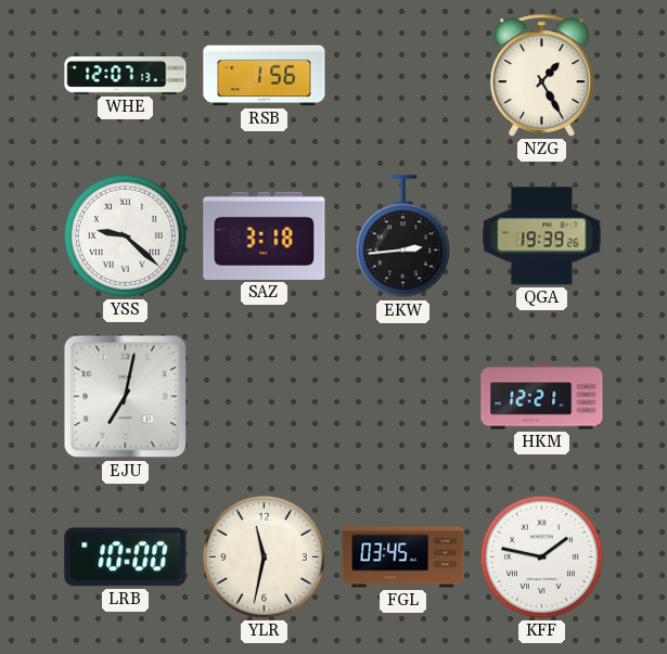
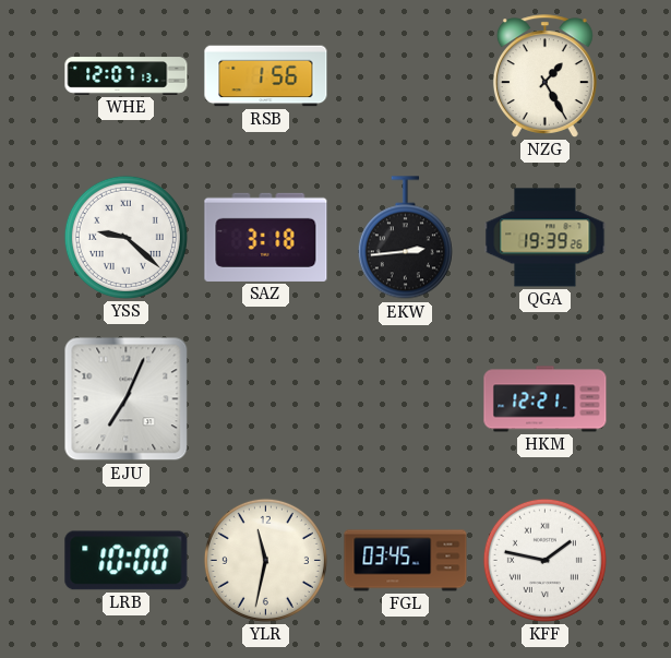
EJU: 7:02 -> 7:04
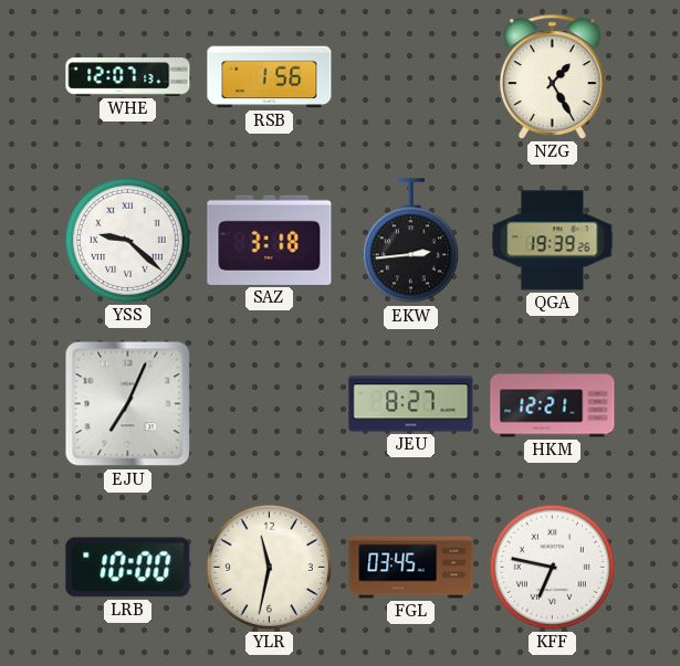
JEU: none -> 8:27
KFF: 1:47 -> 6:47
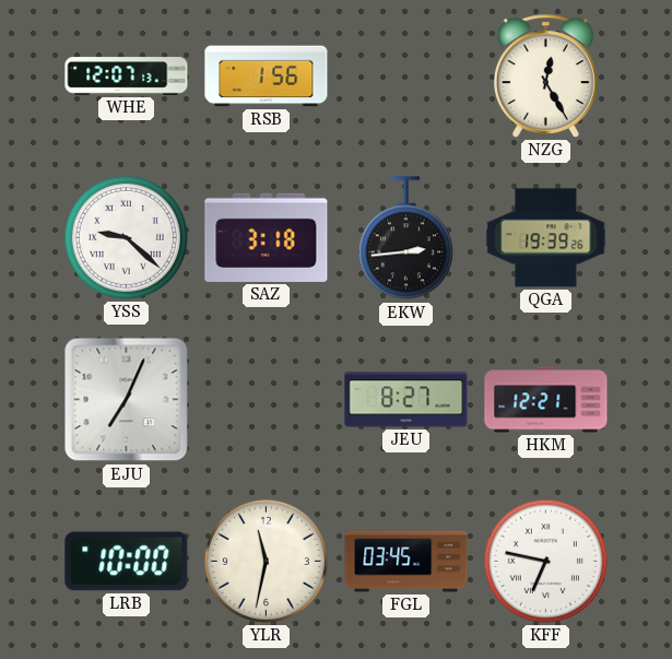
NZG: 1:25 -> 12:25
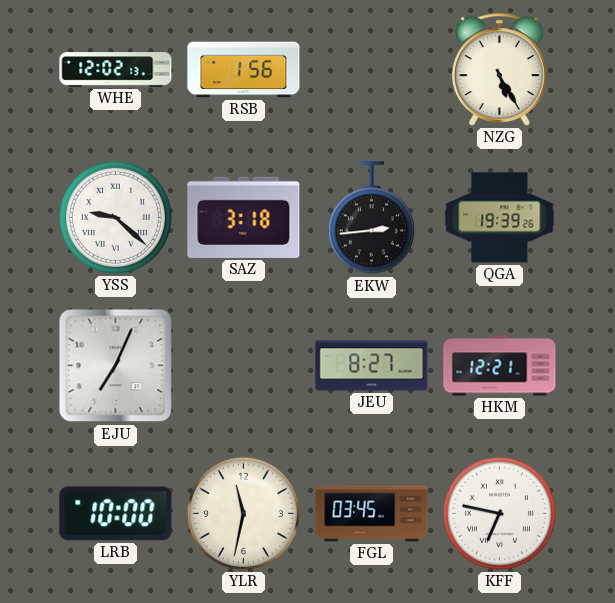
WHE: 12:07 -> 12:02
NZG: 12:25 -> 5:25
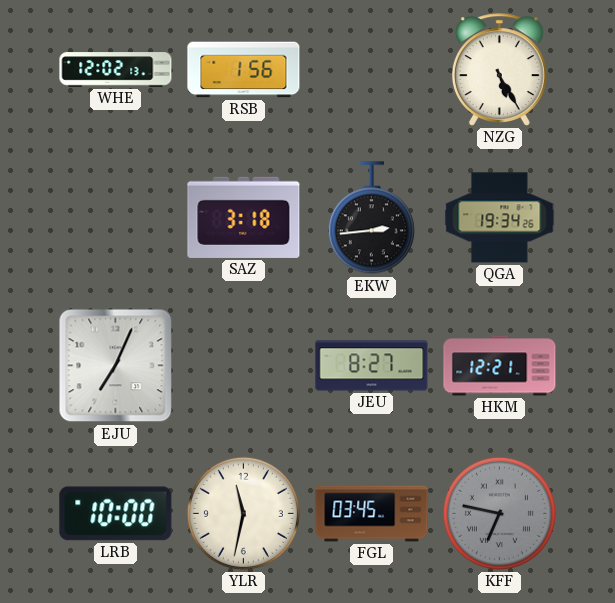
YSS: 9:22 -> none
QGA: 19:39 -> 19:34
KFF dial: white -> grey
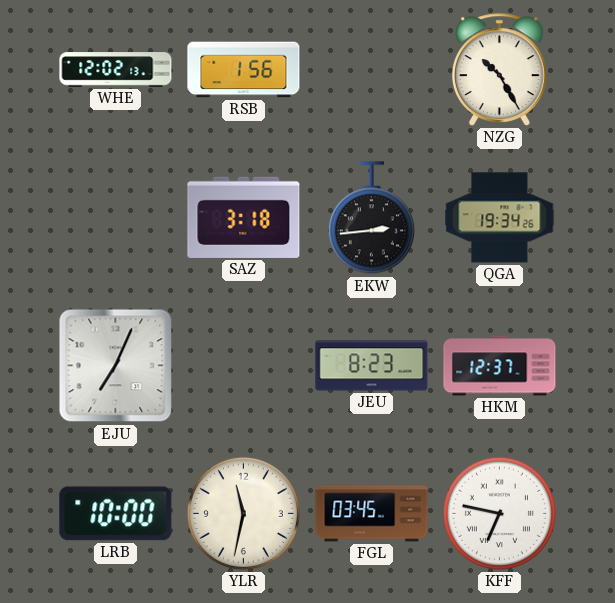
NZG: 5:25 -> 10:25
JEU: 8:27 -> 8:23
HKM: 12:21 -> 12:37
KFF dial: grey -> white
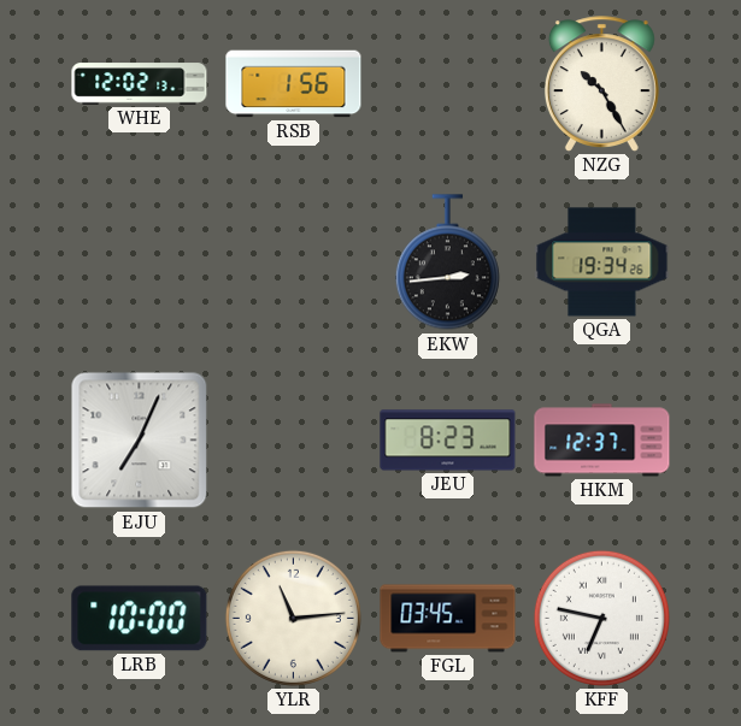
SAZ: 3:18 -> none
YLR: 11:32 -> 11:14
